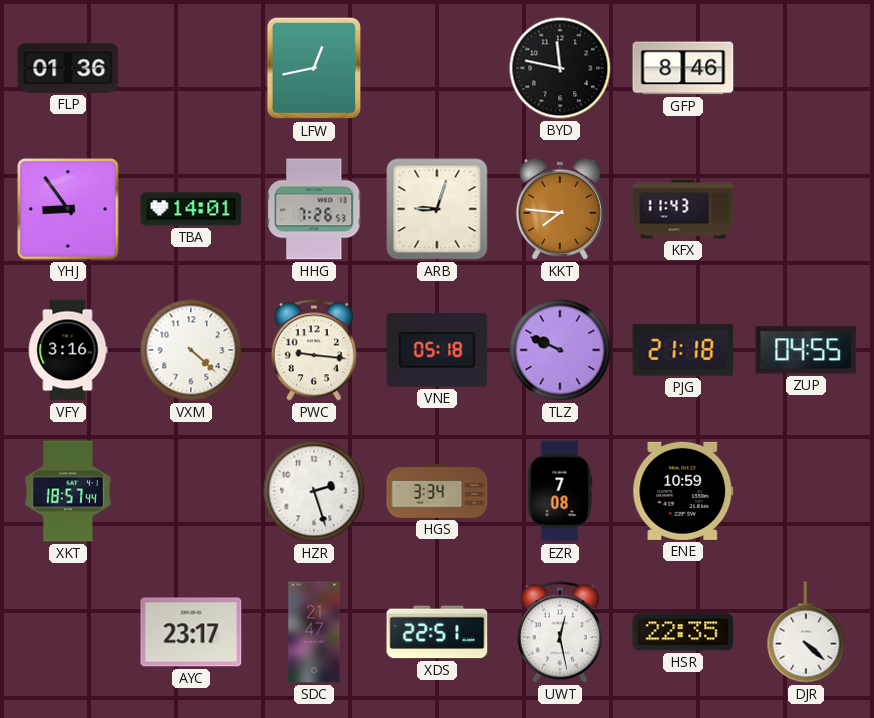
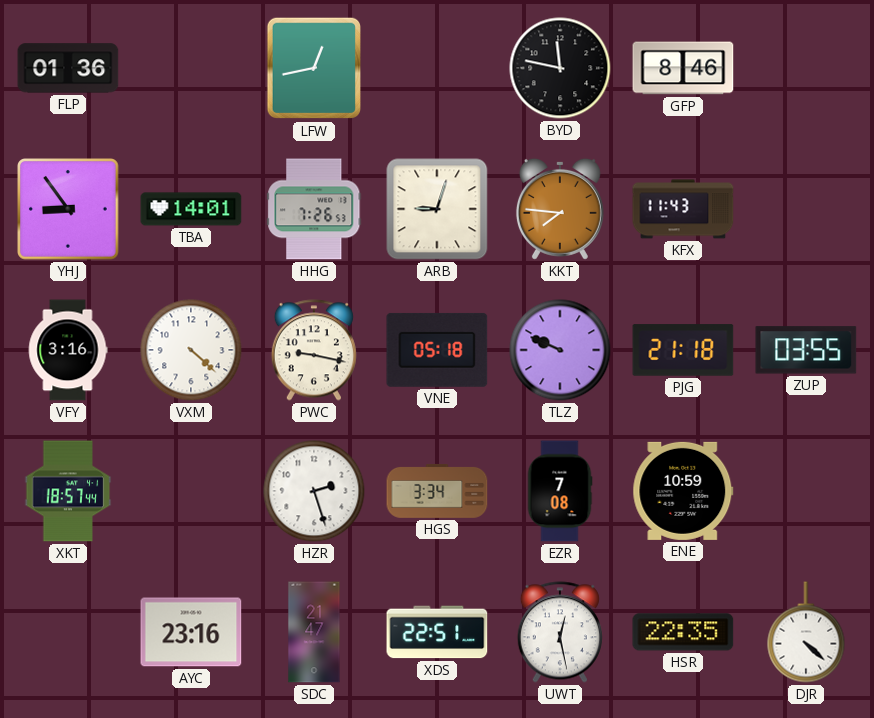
PWC: 9:16 -> 9:17
ZUP: 04:55 -> 03:55
AYC: 23:17 -> 23:16
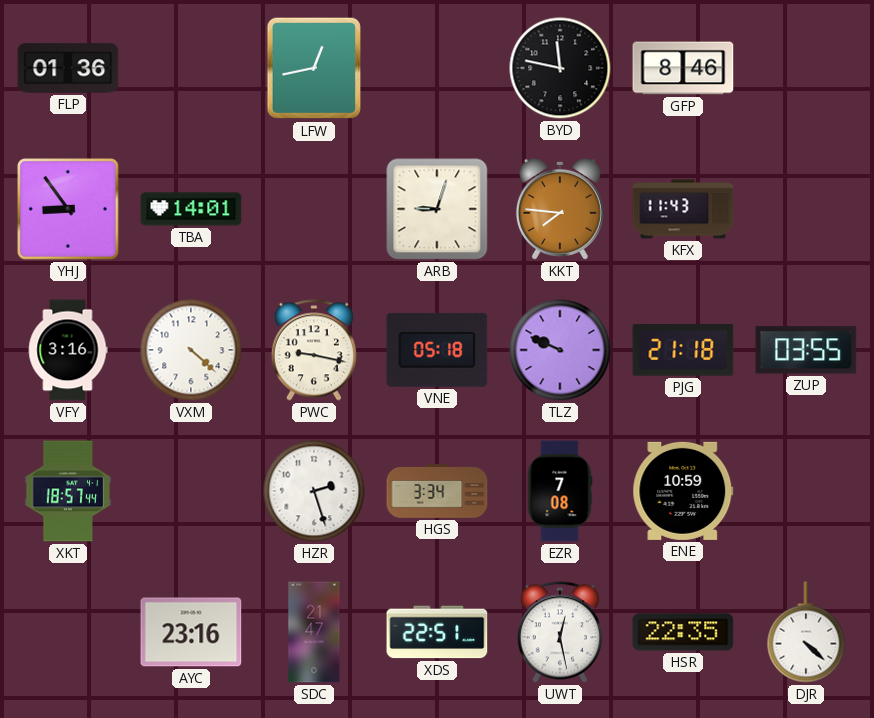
HHG: 7:26 -> none
